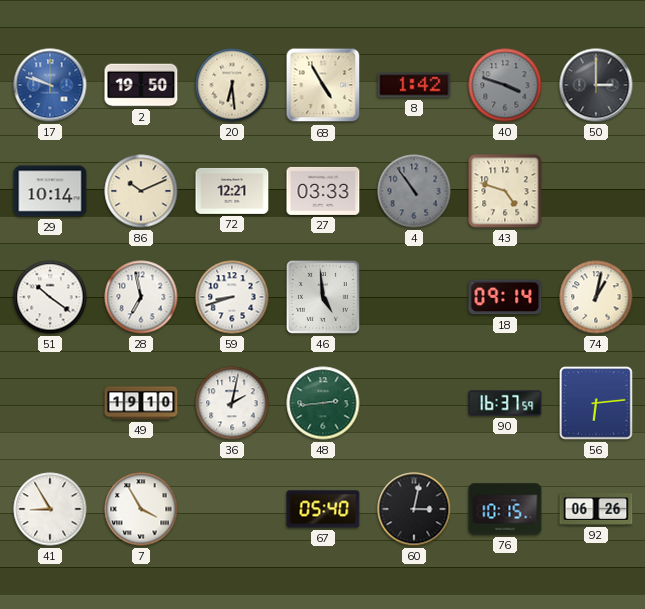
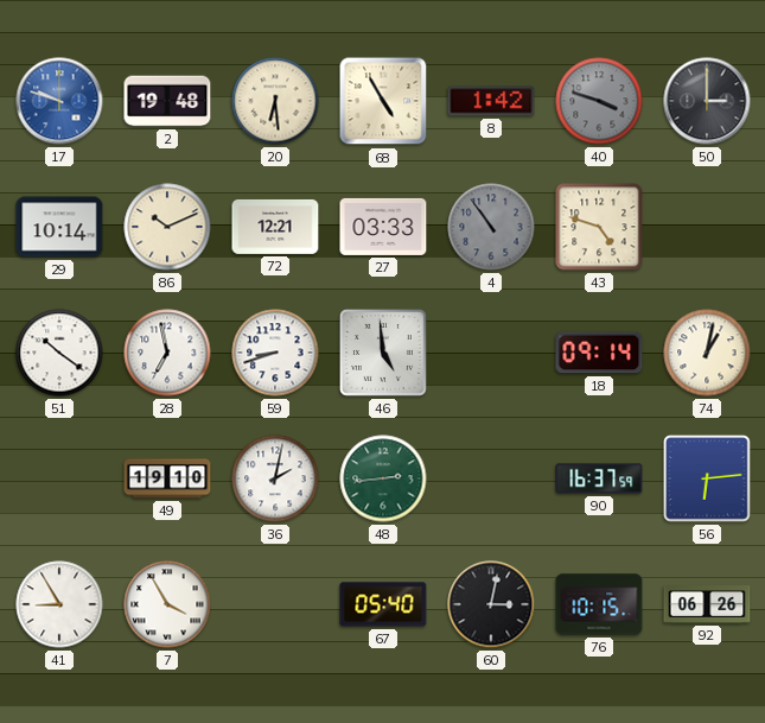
2: 19:50 -> 19:48
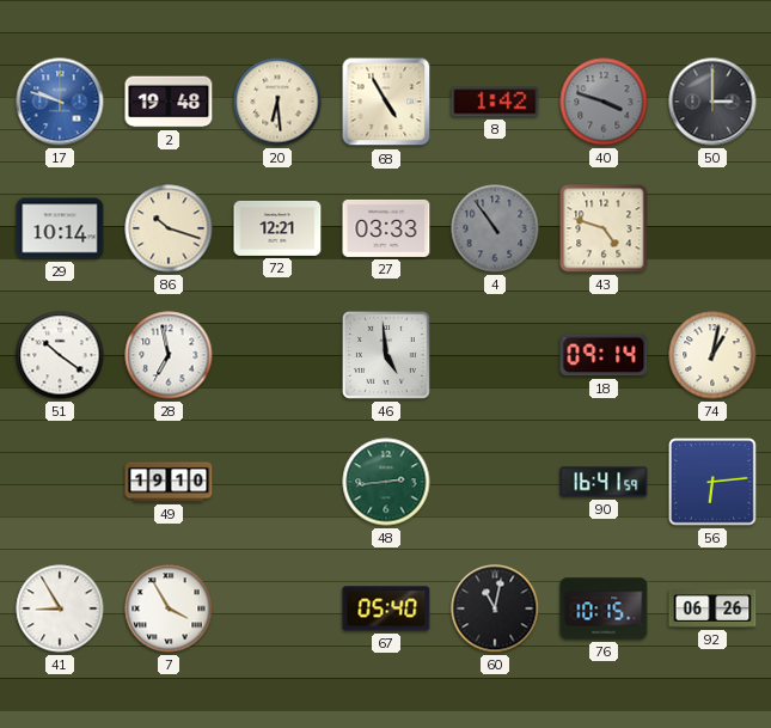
86: 10:11 -> 10:18
59: 8:42 -> none
36: 2:02 -> none
90: 16:37 -> 16:41
60: 3:02 -> 11:02
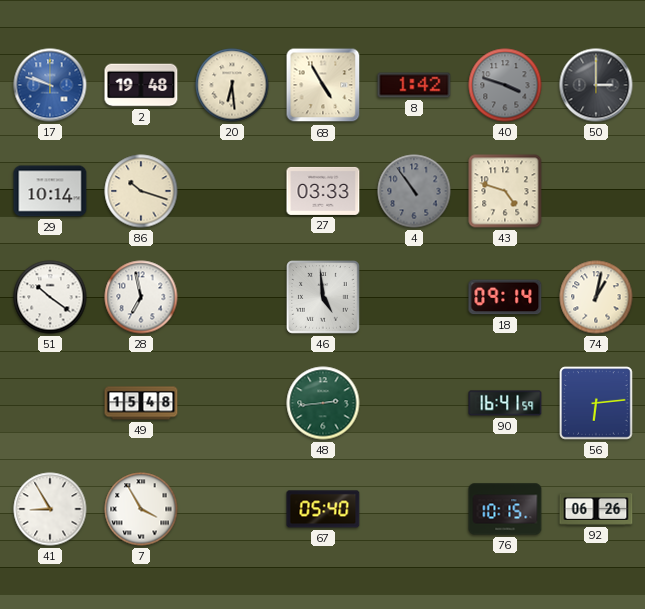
72: 12:21 -> none
49: 19:10 -> 15:48
60: 11:02 -> none
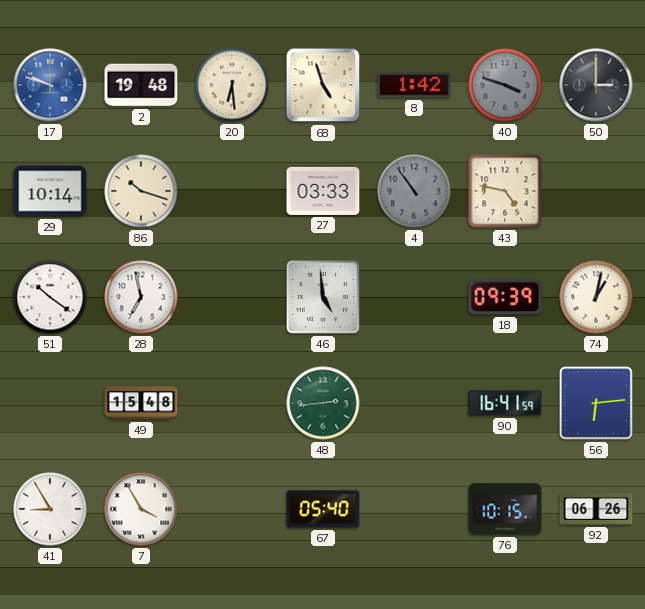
68: 4:55 -> 4:57
43: 4:48 -> 4:47
18: 09:14 -> 09:39
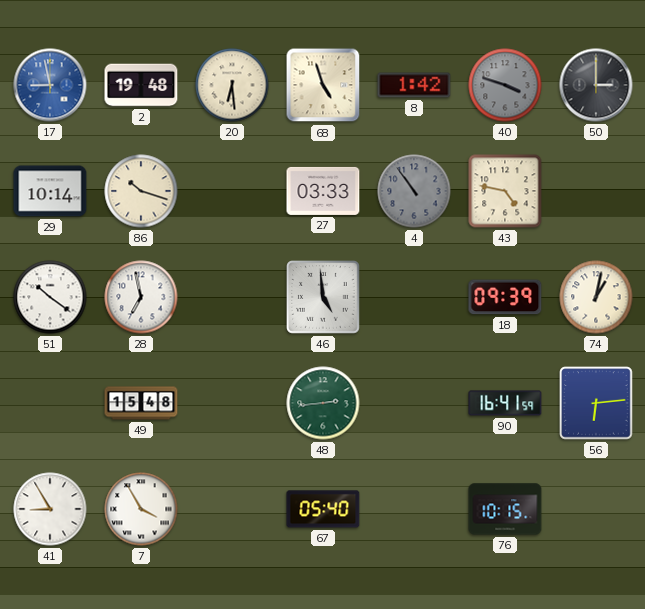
17: 9:48 -> 8:58
92: 06:26 -> none
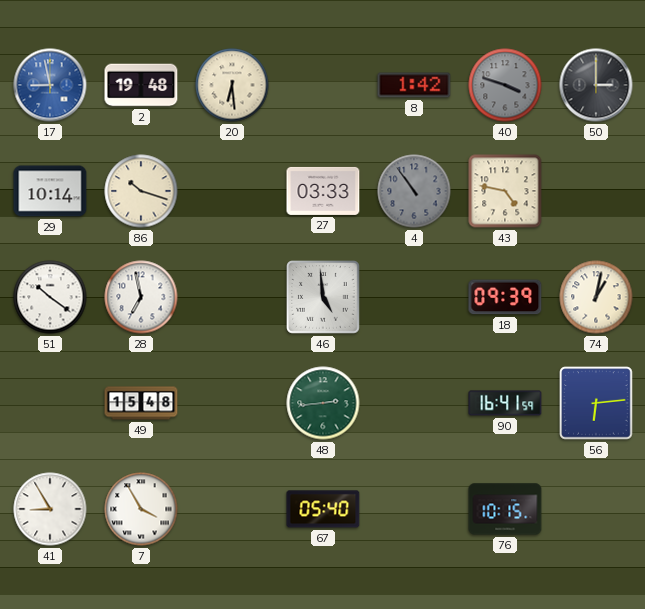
68: 4:57 -> none
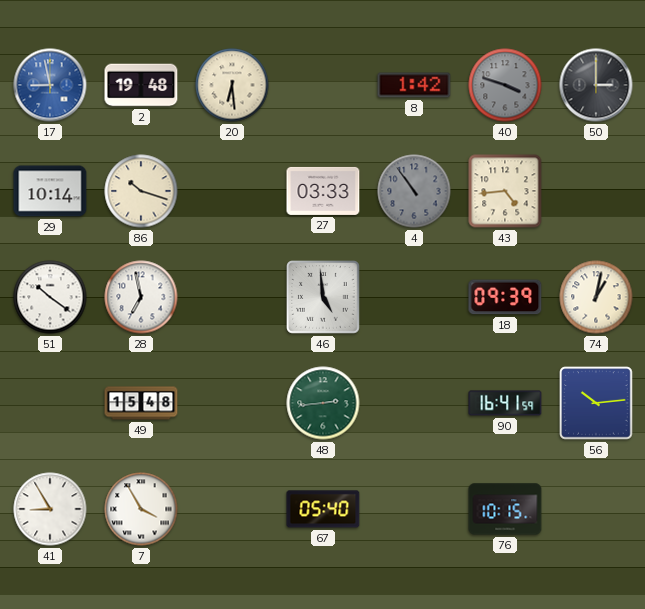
43: 4:47 -> 4:44
56: 6:14 -> 10:14
